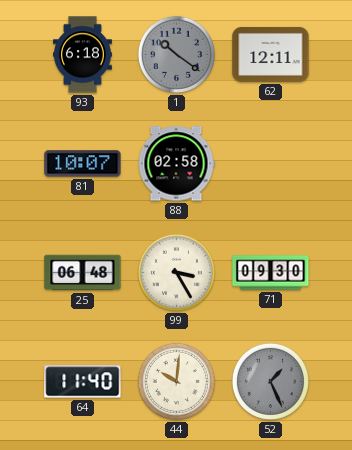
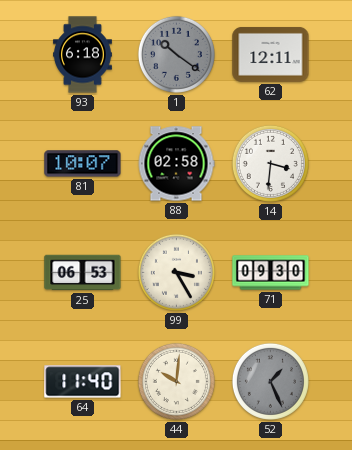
14: none -> 3:31
25: 06:48 -> 06:53
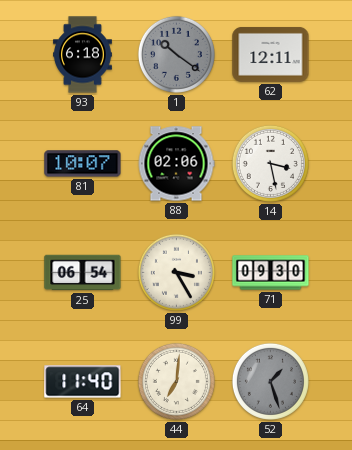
88: 02:58 -> 02:06
14: 3:31 -> 3:28
25: 06:53 -> 06:54
44: 10:01 -> 7:01
52: 1:26 -> 1:27
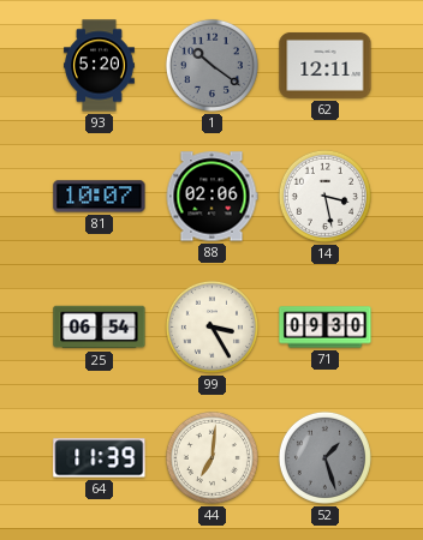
93: 6:18 -> 5:20
64: 11:40 -> 11:39
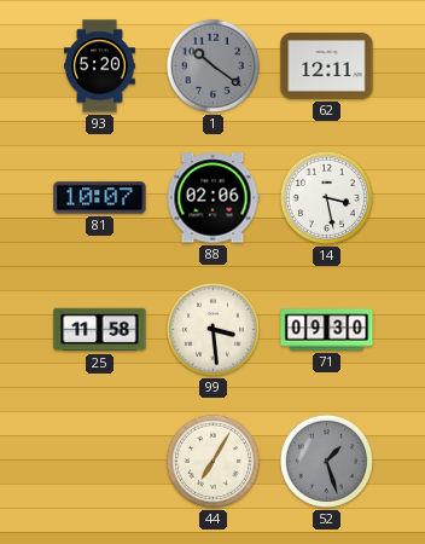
25: 06:54 -> 11:58
99: 3:25 -> 3:29
64: 11:39 -> none
44: 7:01 -> 7:05
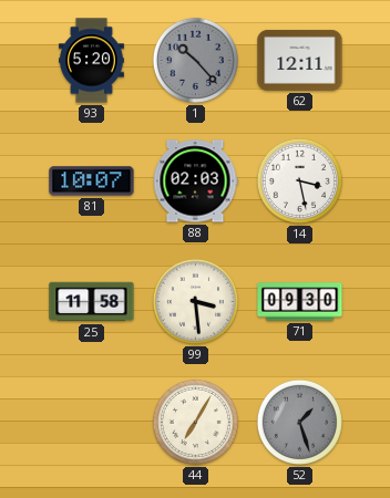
1: 10:21 -> 10:23
88: 02:06 -> 02:03
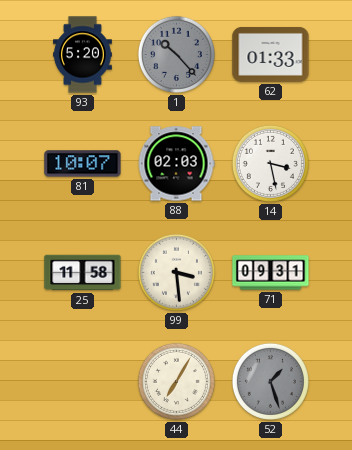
62: 12:11 -> 01:33
71: 09:30 -> 09:31
